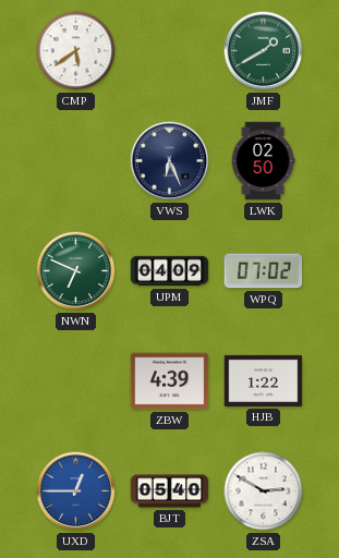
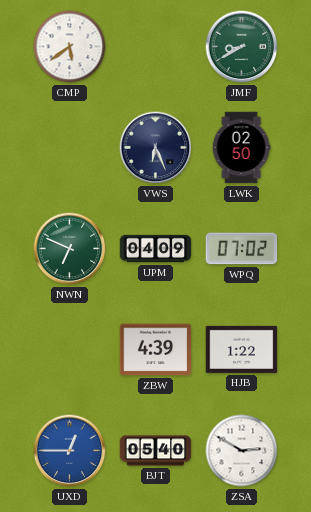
JMF: 1:40 -> 8:40
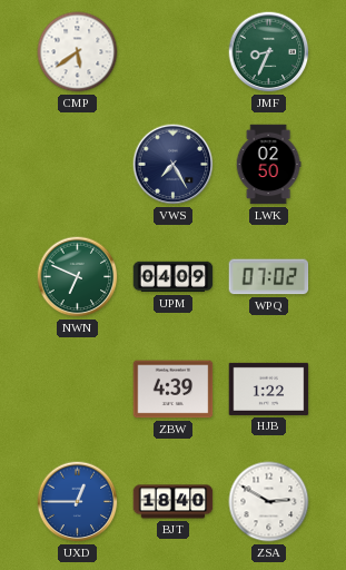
JMF: 8:40 -> 8:34
VWS: 6:26 -> 7:25
BJT: 05:40 -> 18:40
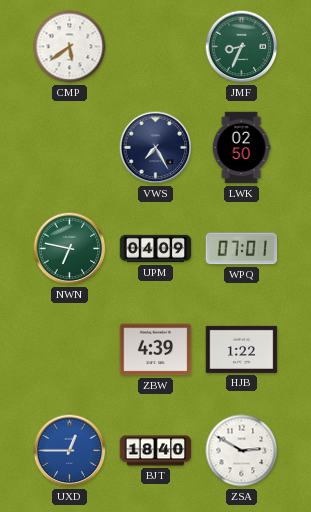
NWN: 6:49 -> 6:47
WPQ: 07:02 -> 07:01
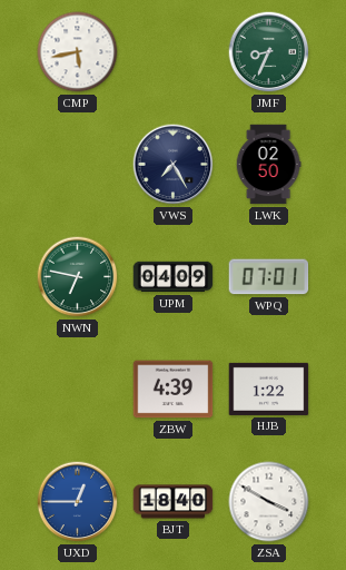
CMP: 5:39 -> 5:43
ZSA: 2:50 -> 3:50
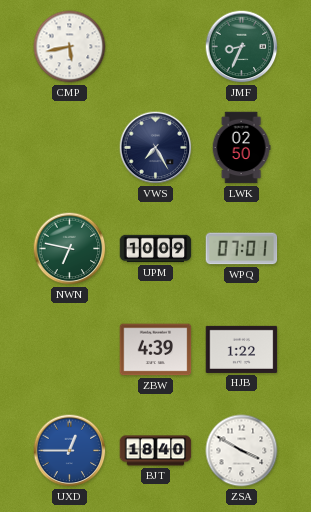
UPM: 04:09 -> 10:09
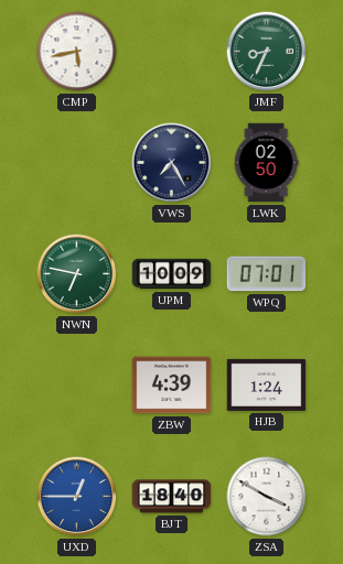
HJB: 1:22 -> 1:24
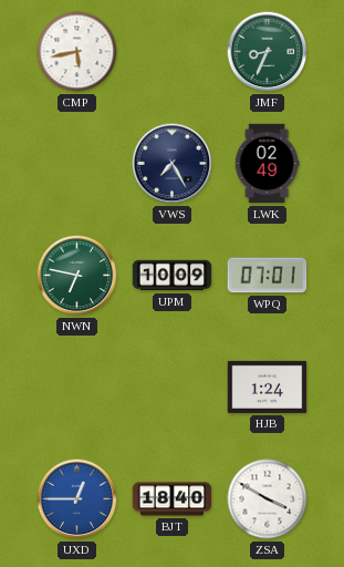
LWK: 02:50 -> 02:49
ZBW: 4:39 -> none
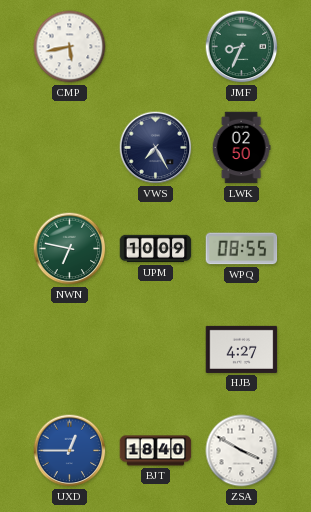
LWK: 02:49 -> 02:50
WPQ: 07:01 -> 08:55
HJB: 1:24 -> 4:27
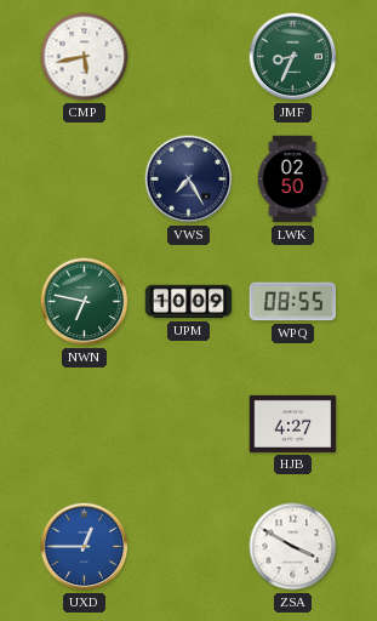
BJT: 18:40 -> none
